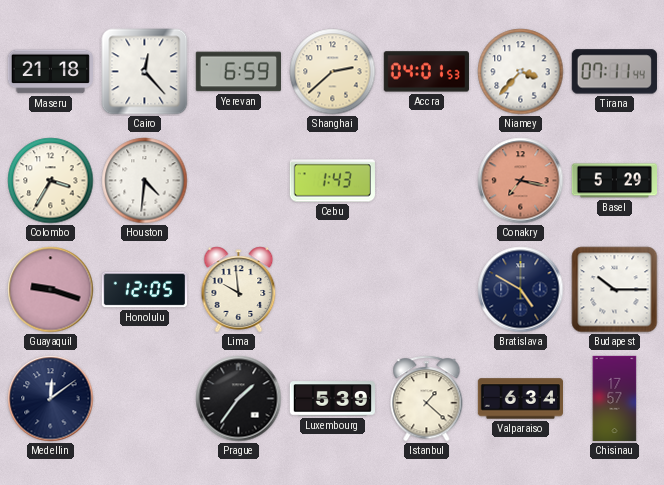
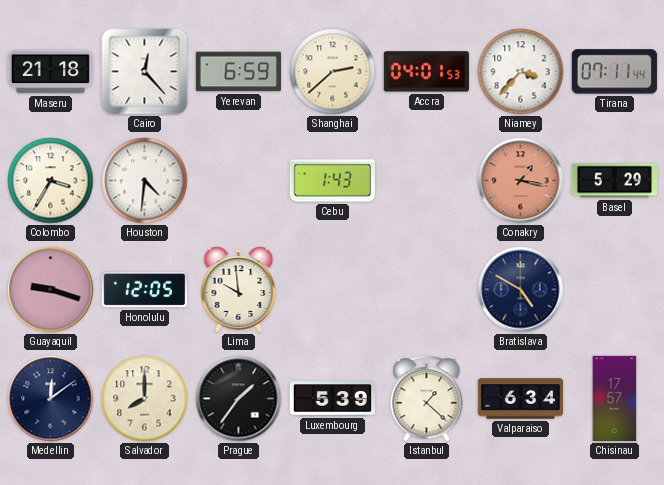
Conakry: 7:17 -> 1:17
Budapest: 10:15 -> none
Salvador: none -> 8:00
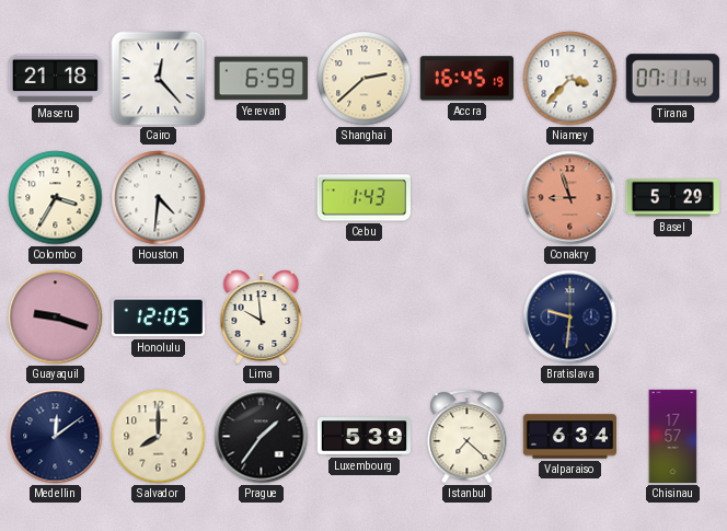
Accra: 04:01 -> 16:45
Conakry: 1:17 -> 8:57
Bratislava: 4:50 -> 9:31
Istanbul: 1:22 -> 7:22
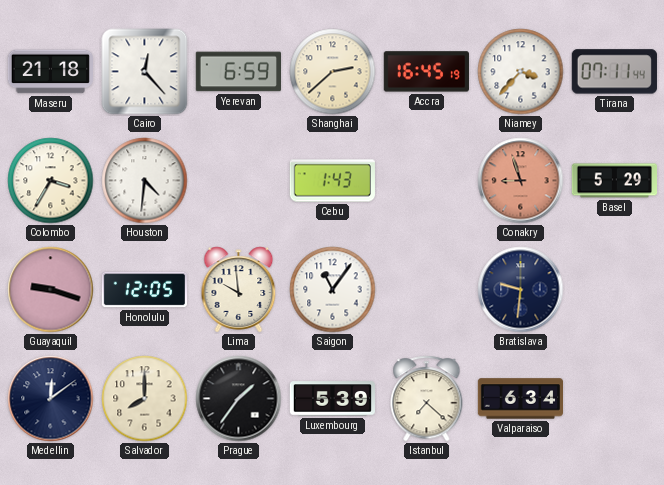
Saigon: none -> 11:06
Chisinau: 17:57 -> none
